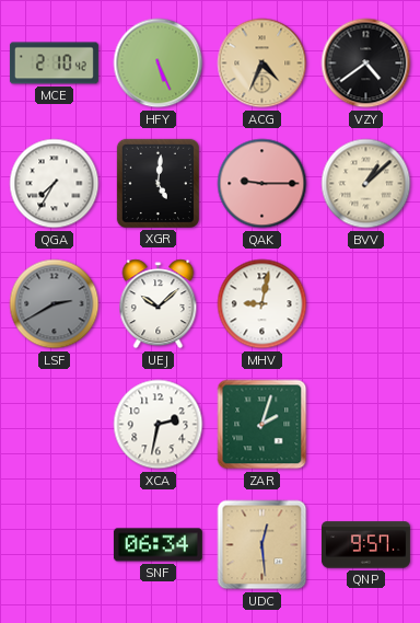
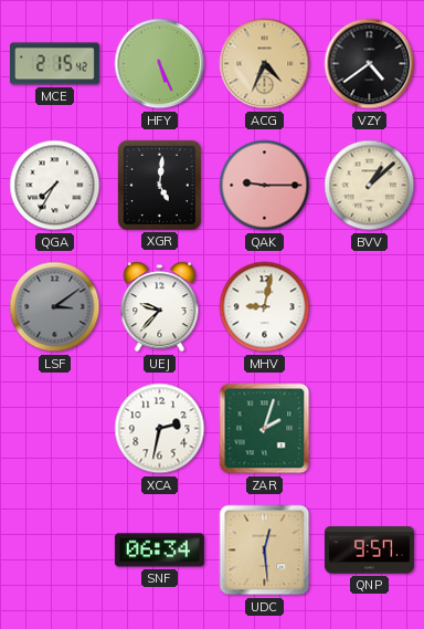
MCE: 2:10 -> 2:15
LSF: 2:40 -> 3:09
UEJ: 10:08 -> 9:37
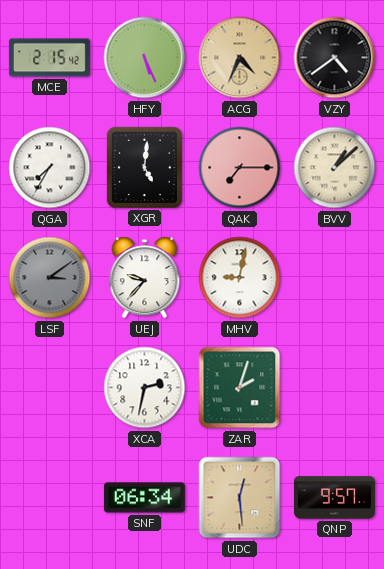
QAK: 9:15 -> 7:15
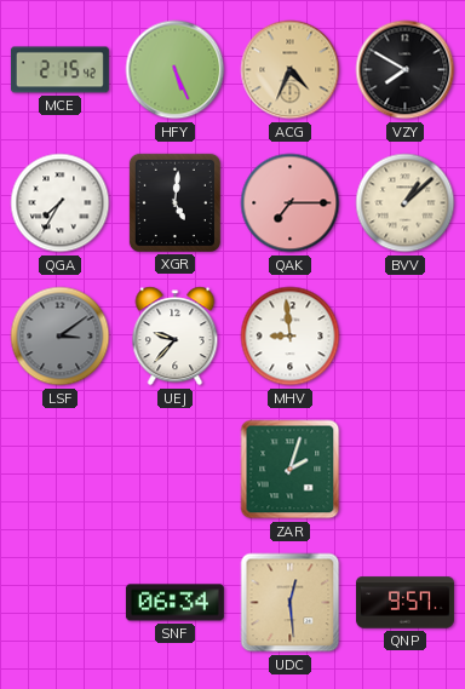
VZY: 4:39 -> 7:50
MHV: 9:02 -> 8:59
XCA: 2:32 -> none
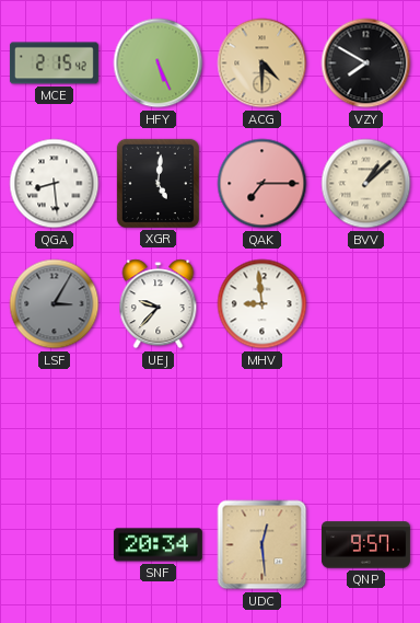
ACG: 4:34 -> 4:30
QGA: 7:35 -> 8:29
LSF: 3:09 -> 3:05
ZAR: 2:03 -> none
SNF: 06:34 -> 20:34
